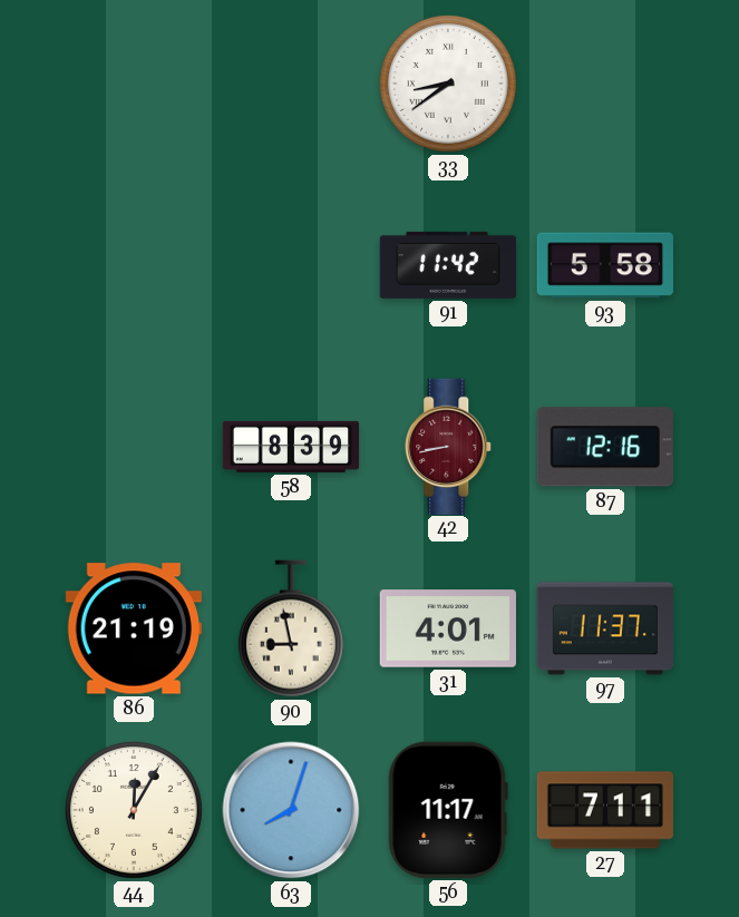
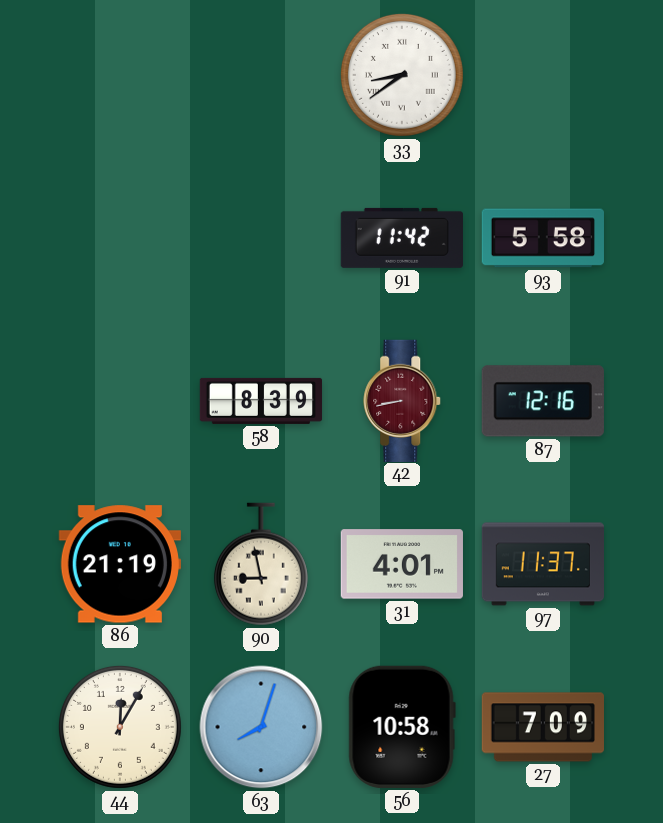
56: 11:17 -> 10:58
27: 7:11 -> 7:09
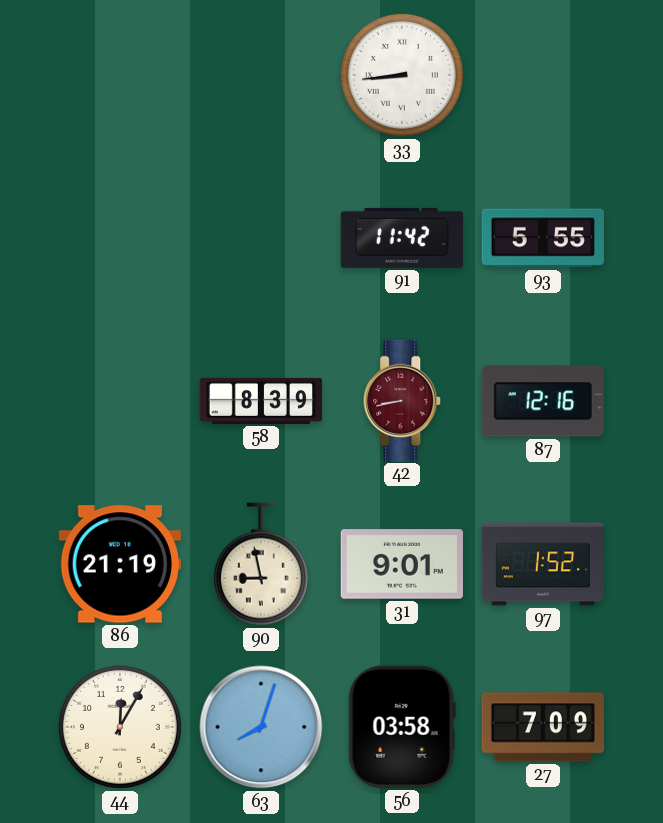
33: 8:39 -> 8:44
93: 5:58 -> 5:55
31: 4:01 -> 9:01
97: 11:37 -> 1:52
56: 10:58 -> 03:58
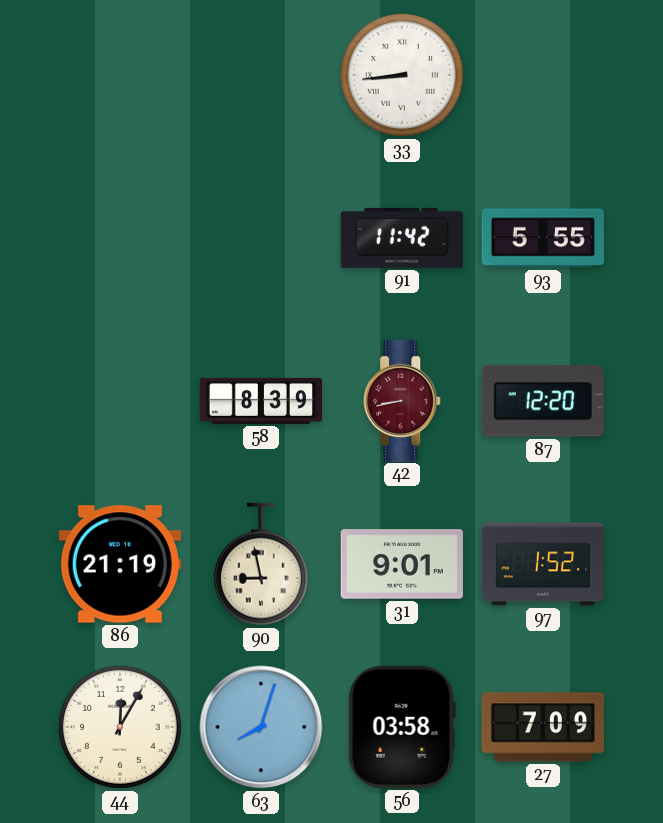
87: 12:16 -> 12:20
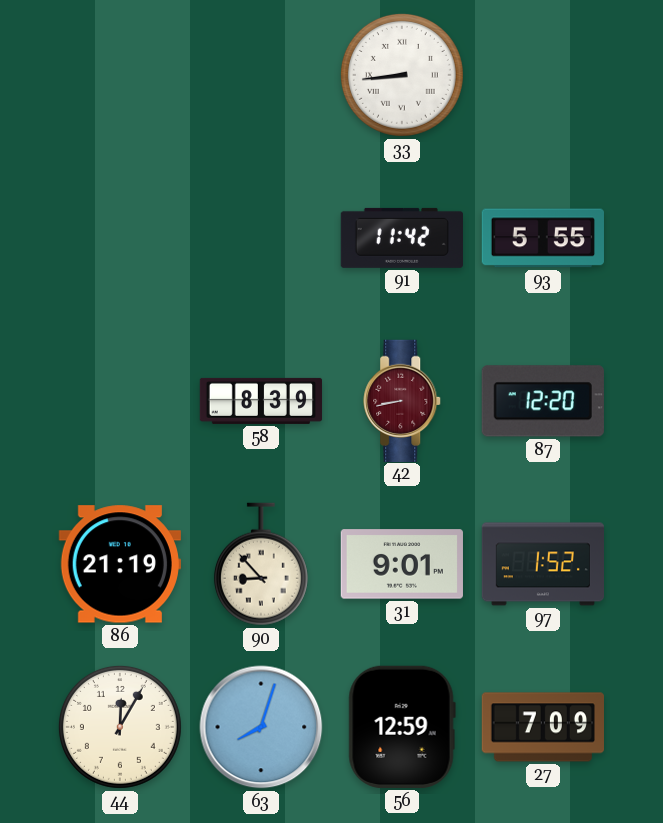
90: 8:58 -> 8:53
56: 03:58 -> 12:59
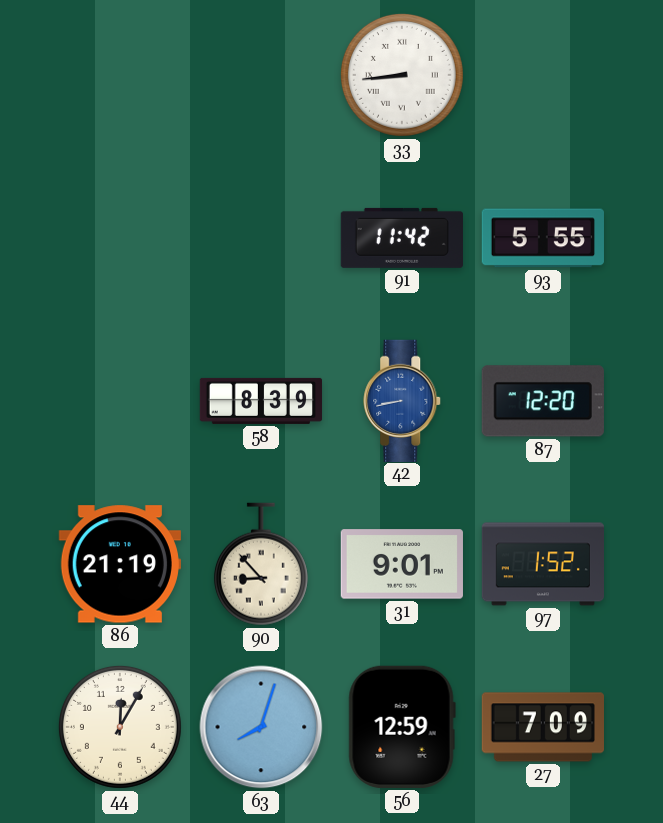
42 dial: burgundy -> blue
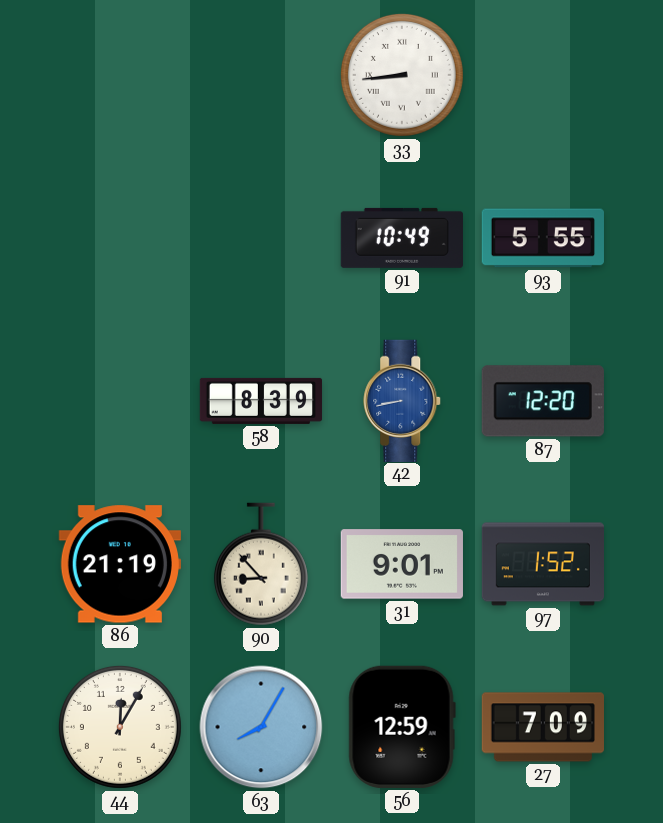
91: 11:42 -> 10:49
63: 8:03 -> 8:05
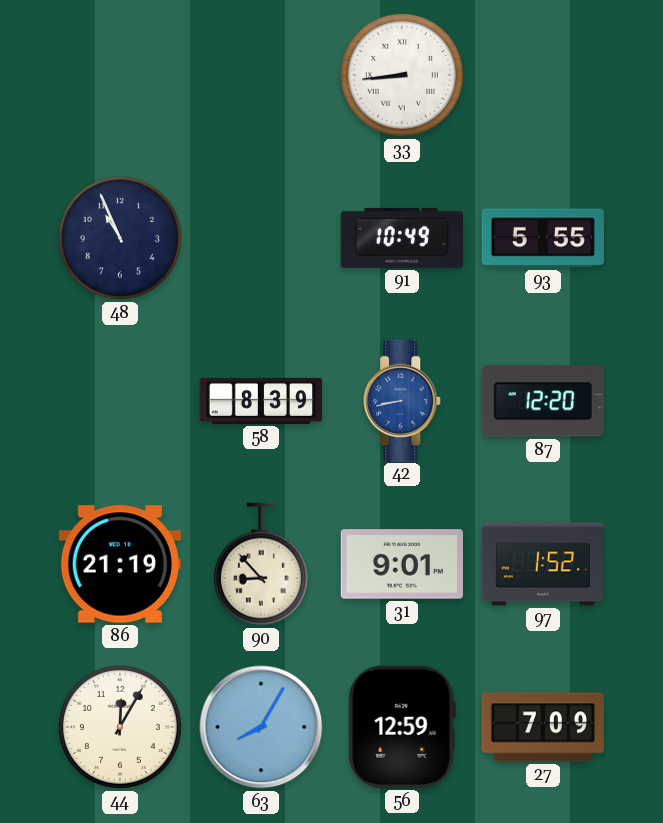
48: none -> 10:56
